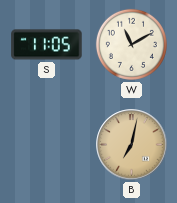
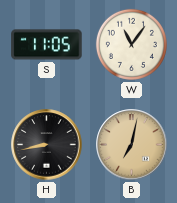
W: 11:10 -> 11:06
H: none -> 8:43
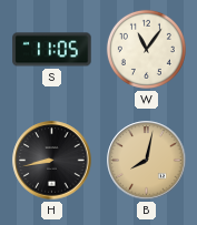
B: 7:02 -> 8:02
